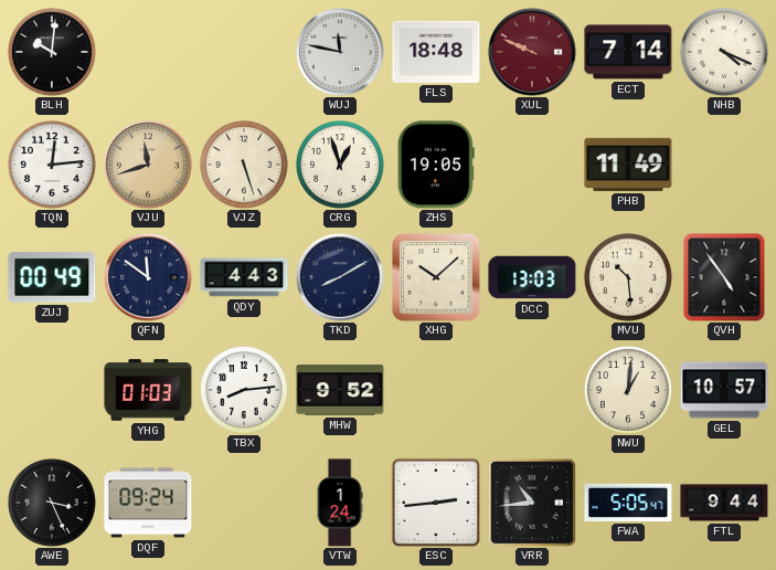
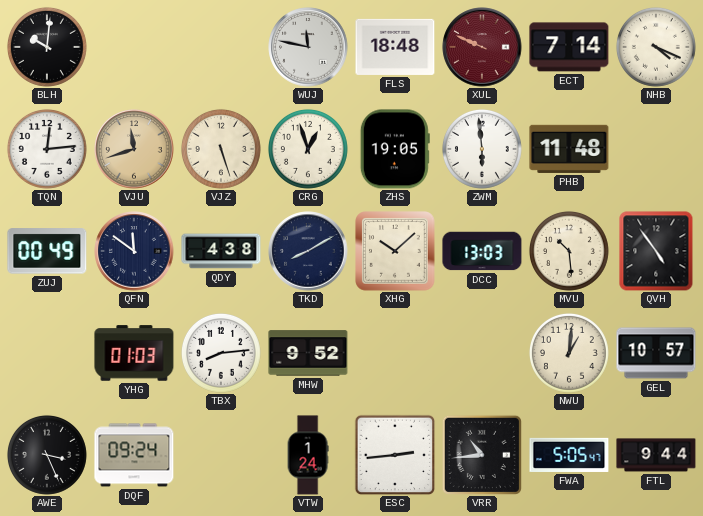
ZWM: none -> 5:59
PHB: 11:49 -> 11:48
QDY: 4:43 -> 4:38
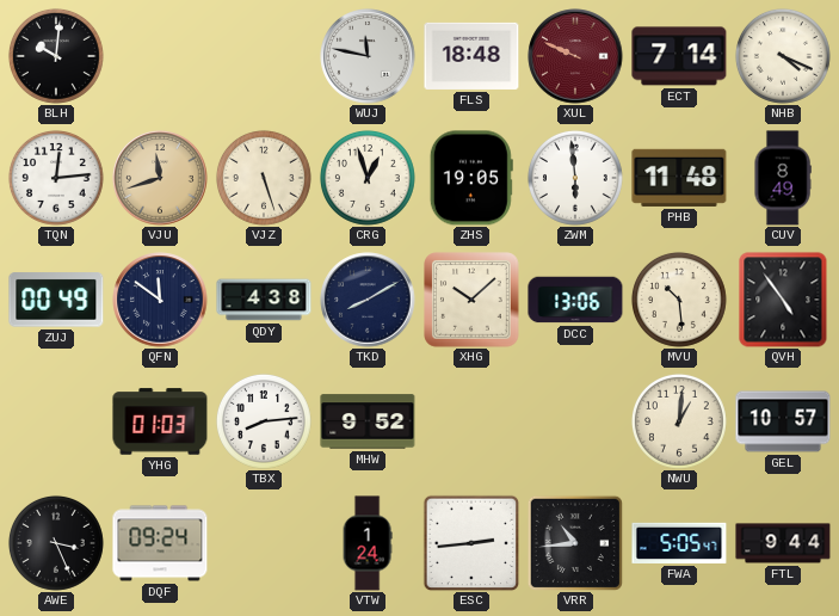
CUV: none -> 8:49
DCC: 13:03 -> 13:06
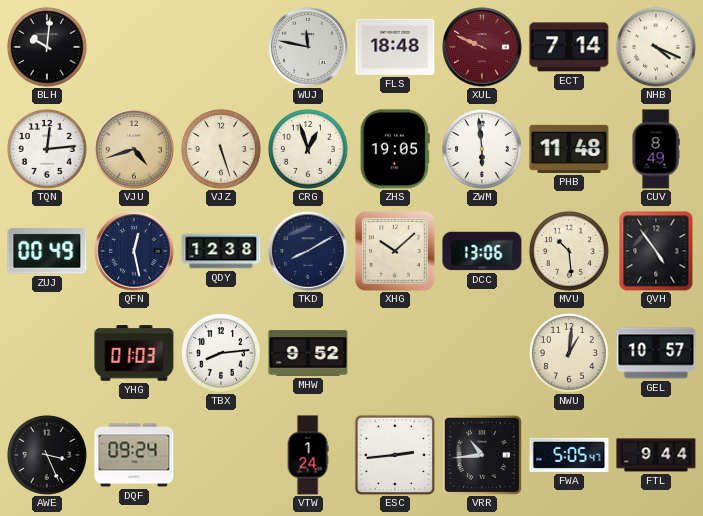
VJU: 11:42 -> 4:42
QFN: 11:51 -> 12:28
QDY: 4:38 -> 12:38
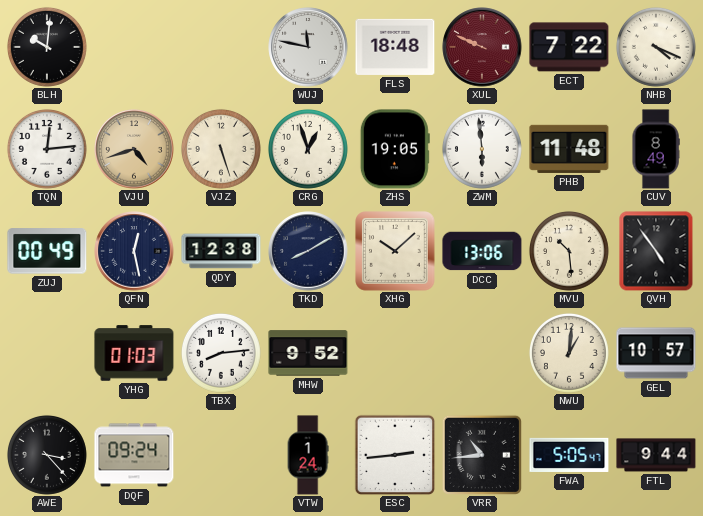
ECT: 7:14 -> 7:22
AWE: 3:26 -> 3:23
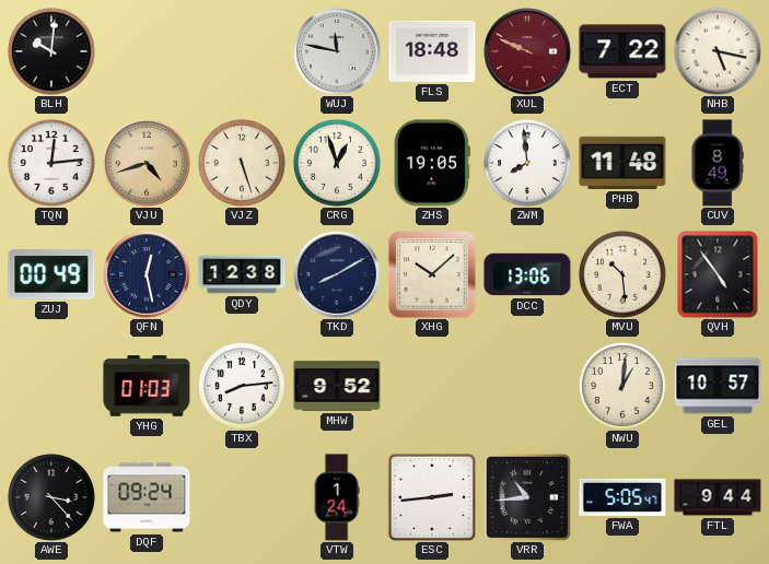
NHB: 4:19 -> 5:17
ZWM: 5:59 -> 7:59
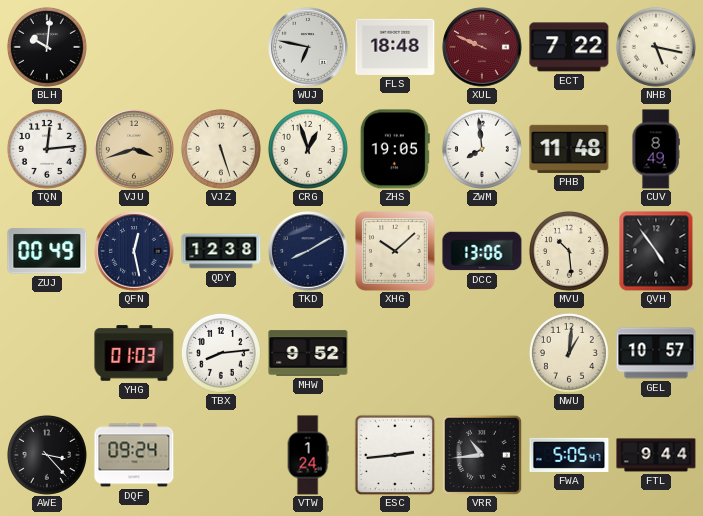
WUJ: 11:47 -> 6:47
VJU: 4:42 -> 3:42
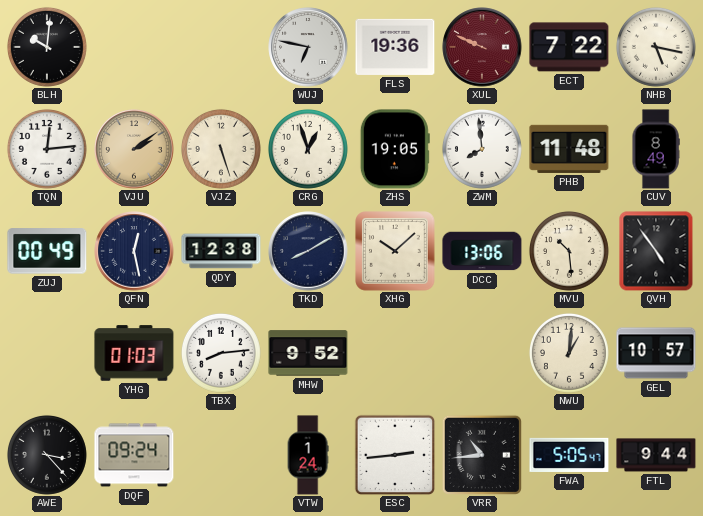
FLS: 18:48 -> 19:36
VJU: 3:42 -> 2:09
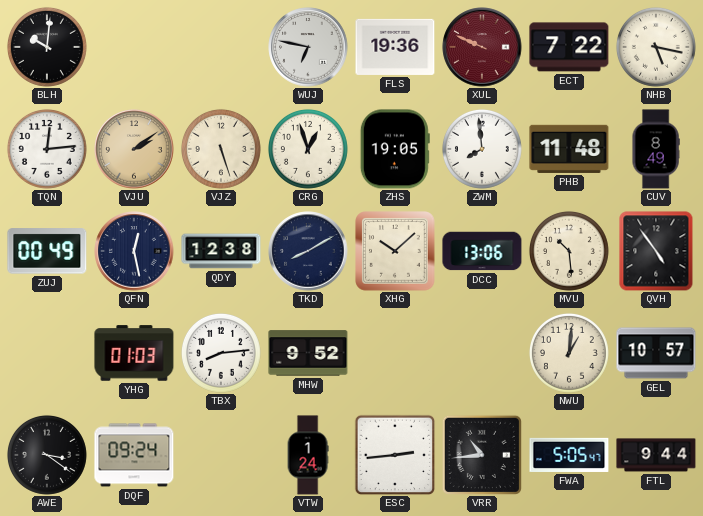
AWE: 3:23 -> 3:21
